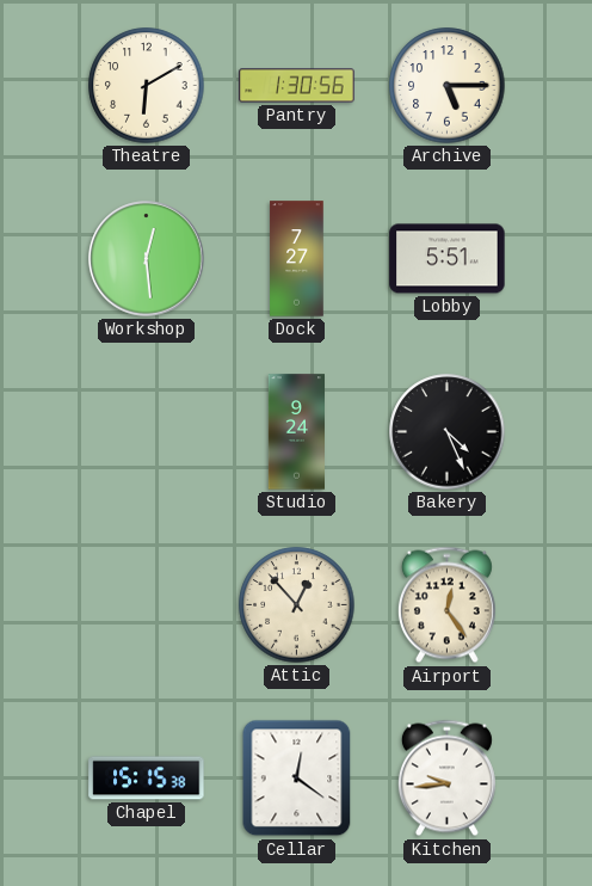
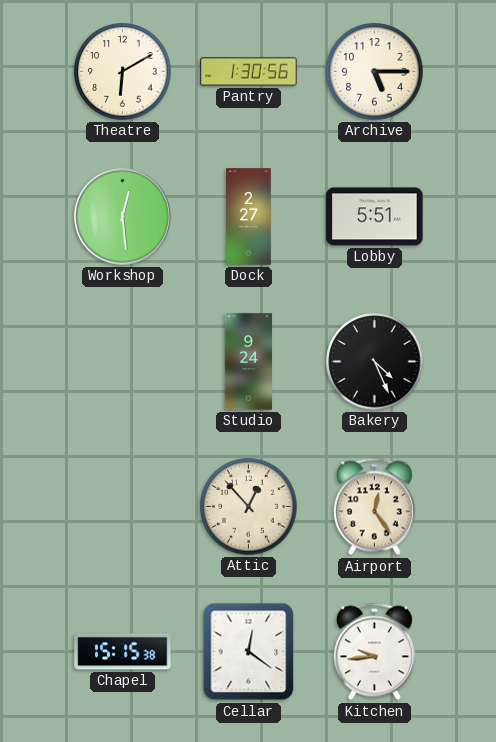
Dock: 7:27 -> 2:27
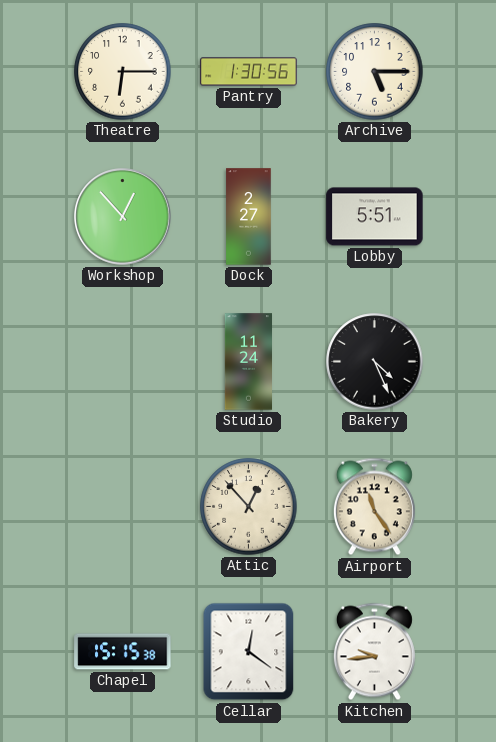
Theatre: 6:10 -> 6:15
Workshop: 12:29 -> 12:53
Studio: 9:24 -> 11:24
Airport: 12:24 -> 11:24
